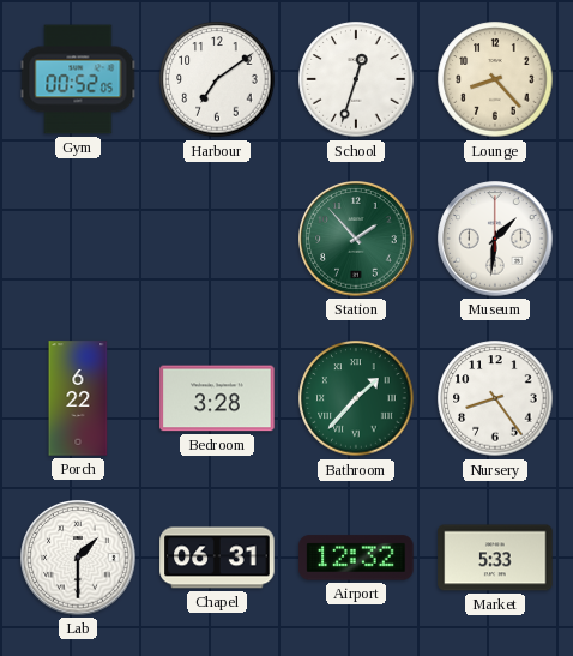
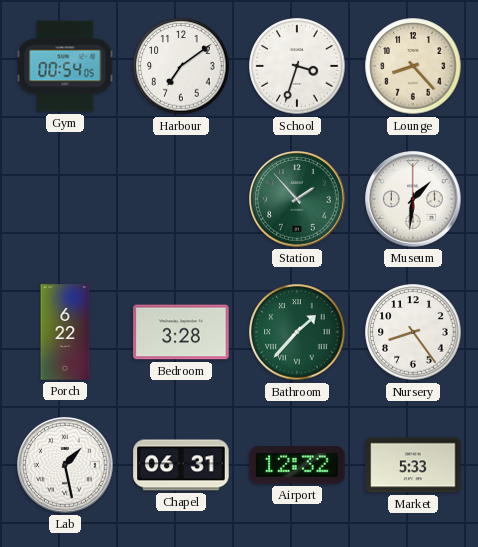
Gym: 00:52 -> 00:54
School: 12:33 -> 3:33
Lab: 1:30 -> 1:28
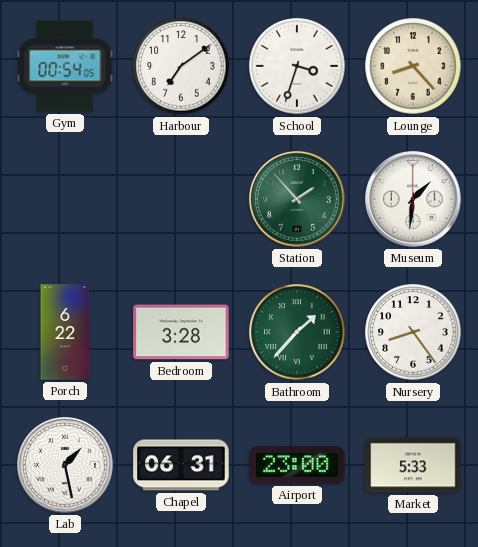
Airport: 12:32 -> 23:00
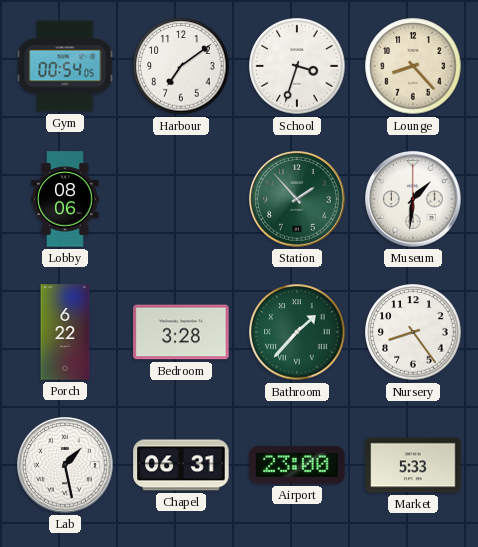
Lobby: none -> 08:06
